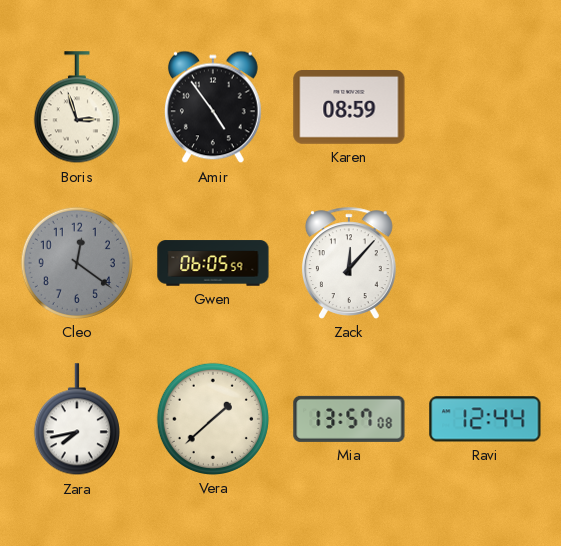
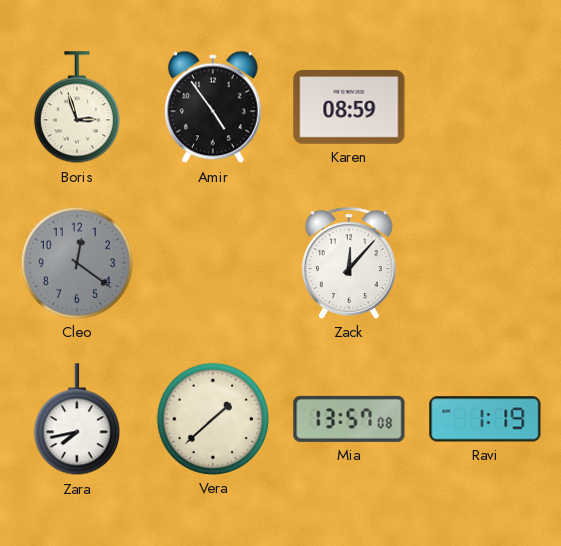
Gwen: 06:05 -> none
Ravi: 12:44 -> 1:19
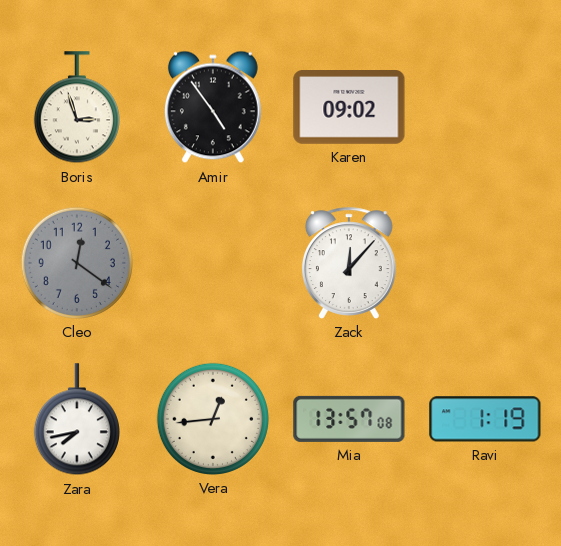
Karen: 08:59 -> 09:02
Vera: 1:38 -> 12:44
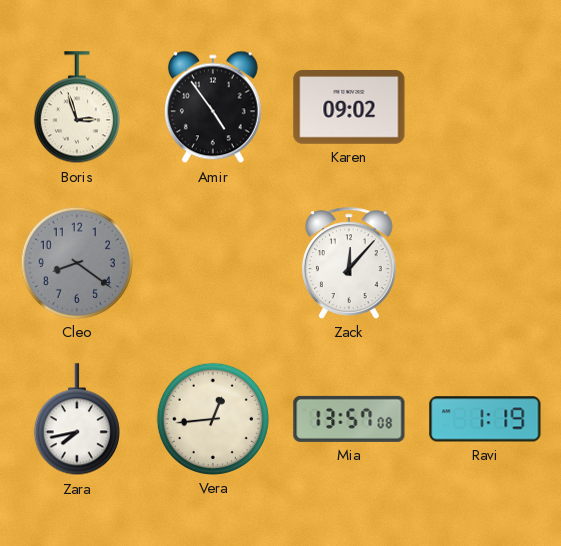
Cleo: 12:21 -> 8:21
